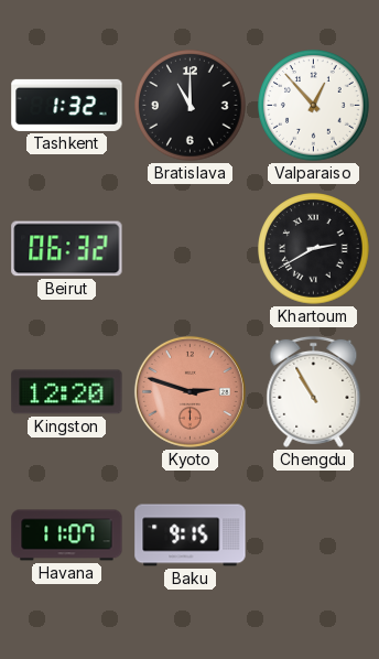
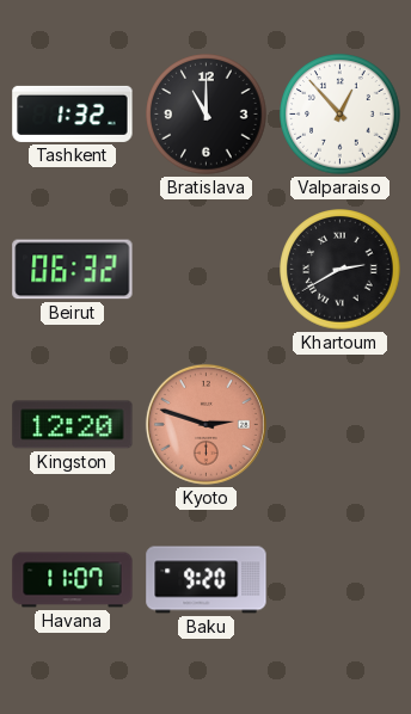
Chengdu: 10:55 -> none
Baku: 9:15 -> 9:20
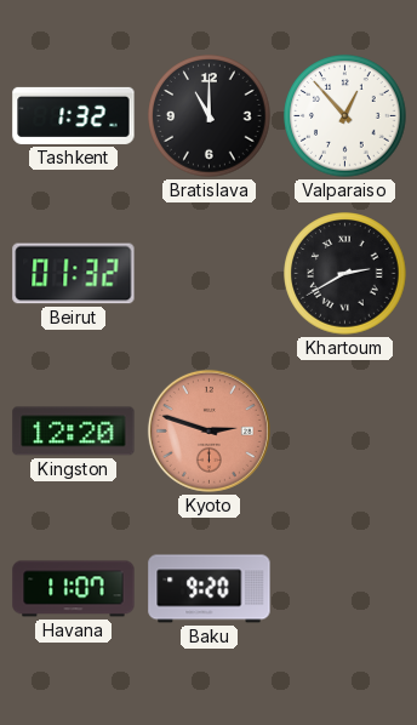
Beirut: 06:32 -> 01:32
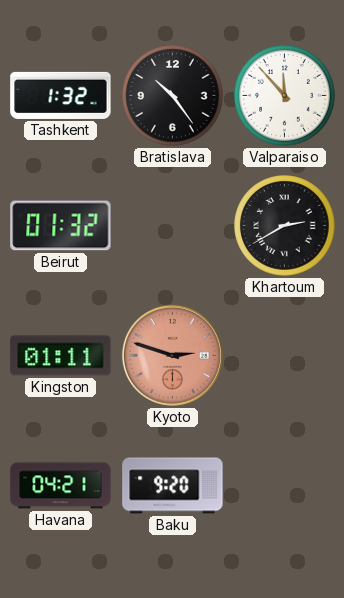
Bratislava: 11:00 -> 10:24
Valparaiso: 12:53 -> 11:53
Kingston: 12:20 -> 01:11
Havana: 11:07 -> 04:21
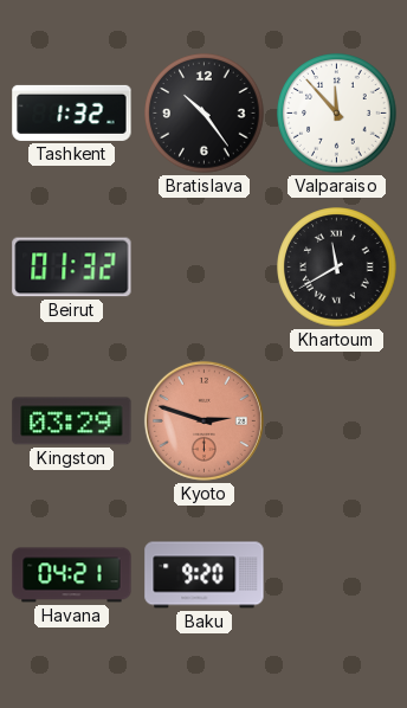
Khartoum: 2:40 -> 11:40
Kingston: 01:11 -> 03:29
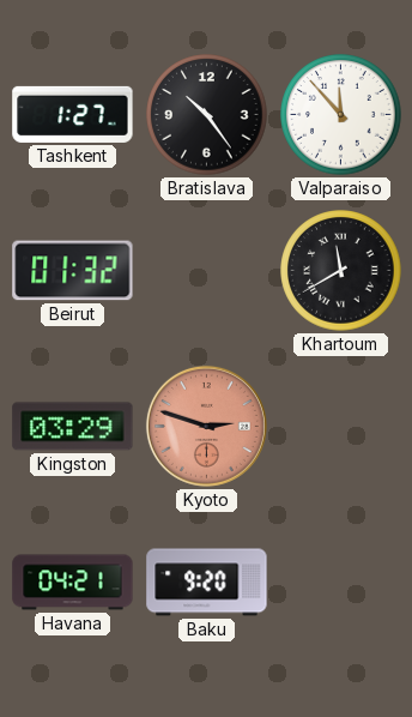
Tashkent: 1:32 -> 1:27
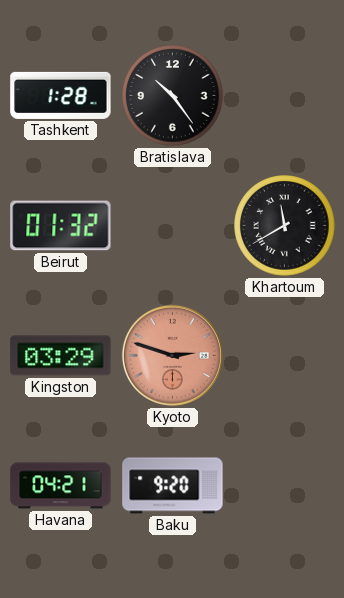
Tashkent: 1:27 -> 1:28
Valparaiso: 11:53 -> none
